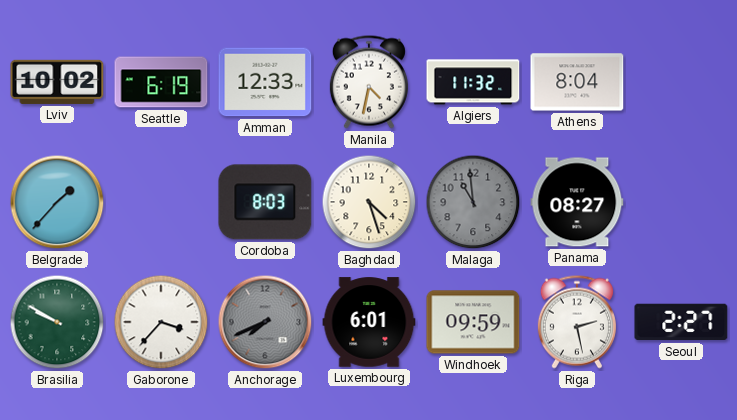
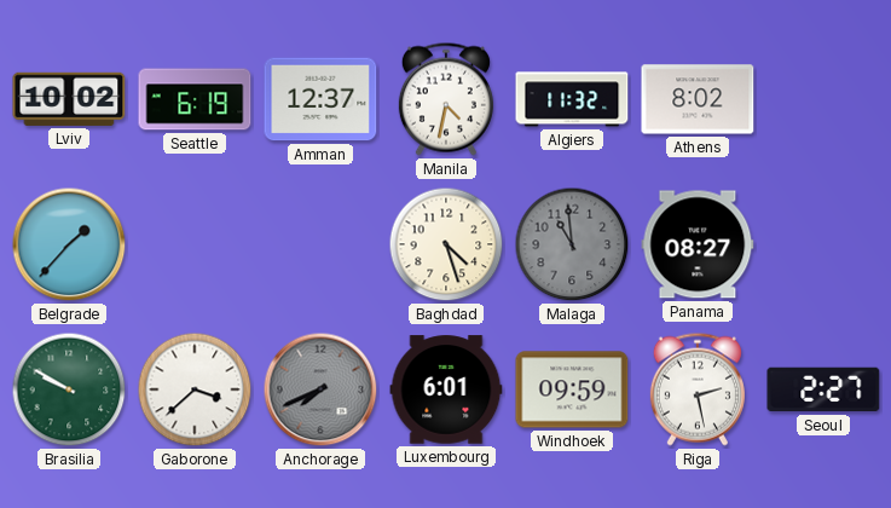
Amman: 12:33 -> 12:37
Athens: 8:04 -> 8:02
Cordoba: 8:03 -> none
Gaborone: 3:37 -> 3:38
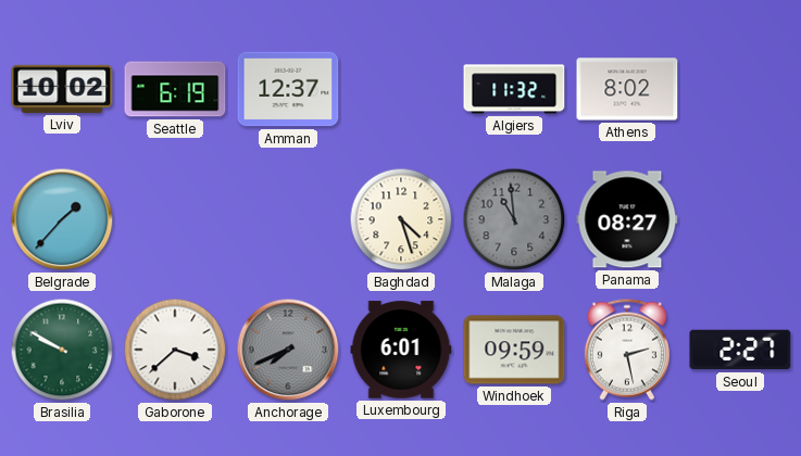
Manila: 4:32 -> none
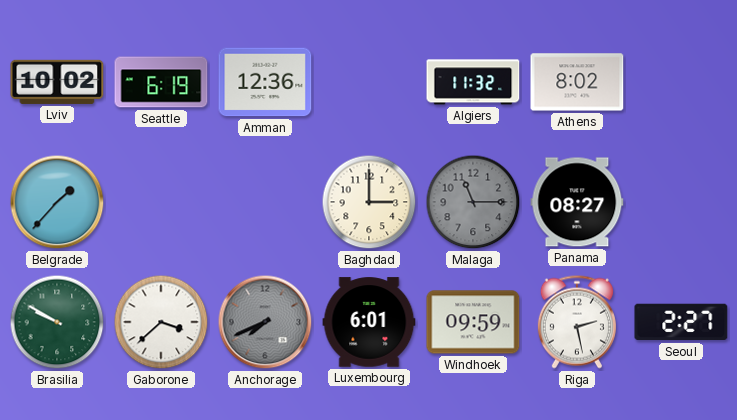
Amman: 12:37 -> 12:36
Baghdad: 4:27 -> 3:00
Malaga: 10:59 -> 11:15
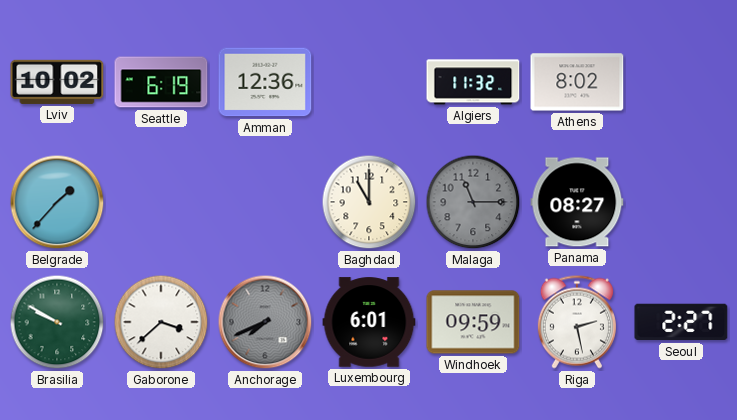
Baghdad: 3:00 -> 11:00
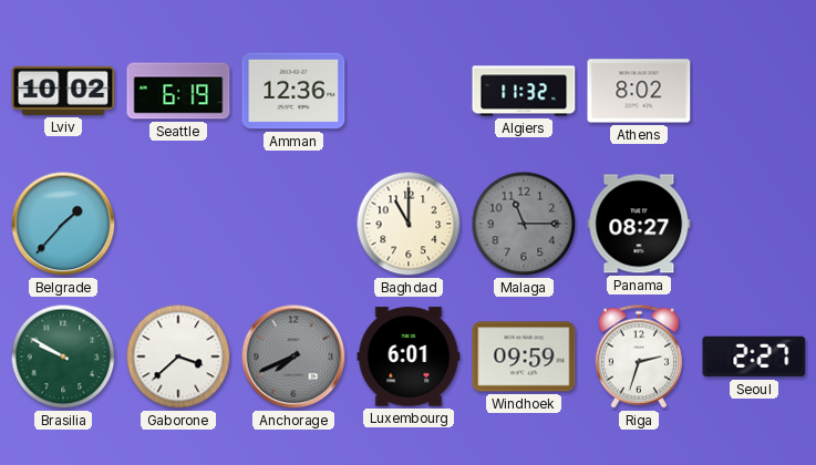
Riga: 2:28 -> 2:33
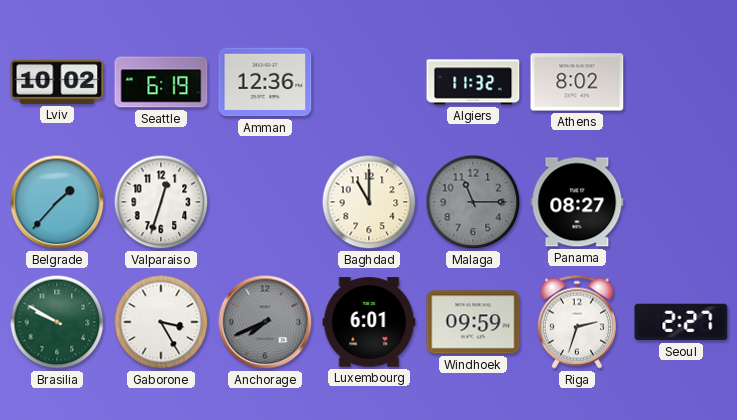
Valparaiso: none -> 12:33
Gaborone: 3:38 -> 3:25
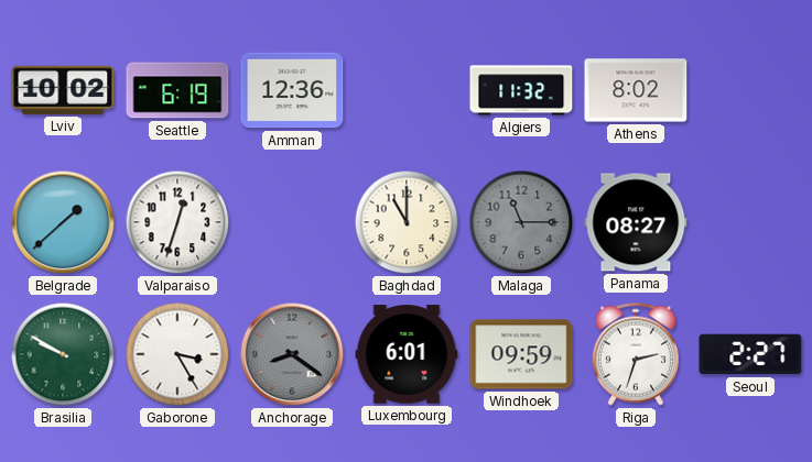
Belgrade: 1:37 -> 1:38
Anchorage: 7:41 -> 8:21
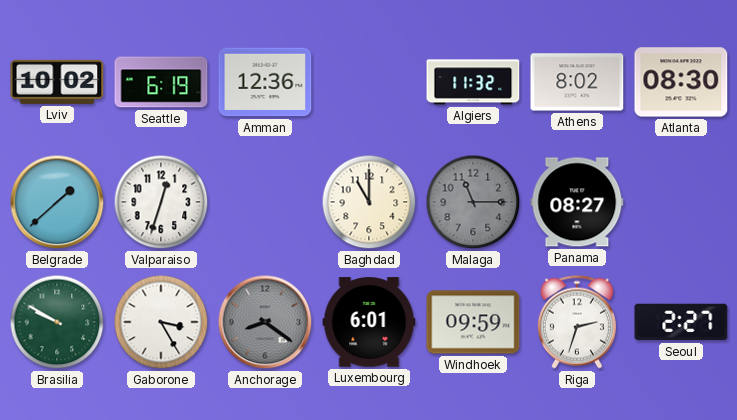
Atlanta: none -> 08:30
